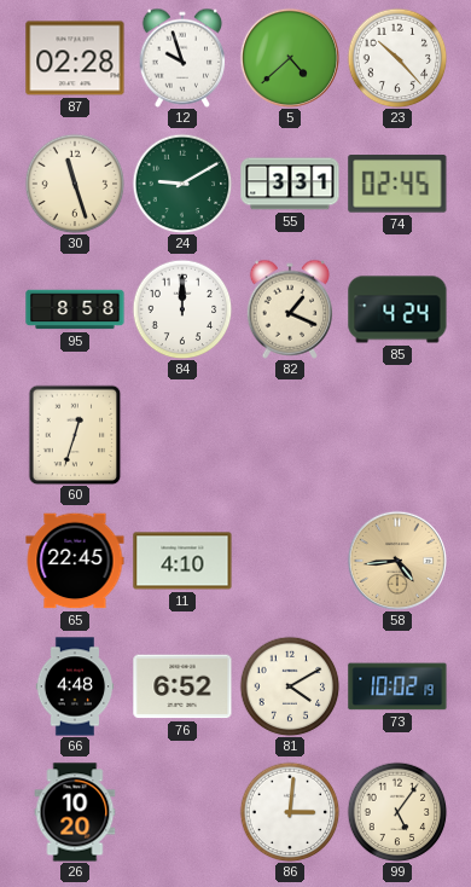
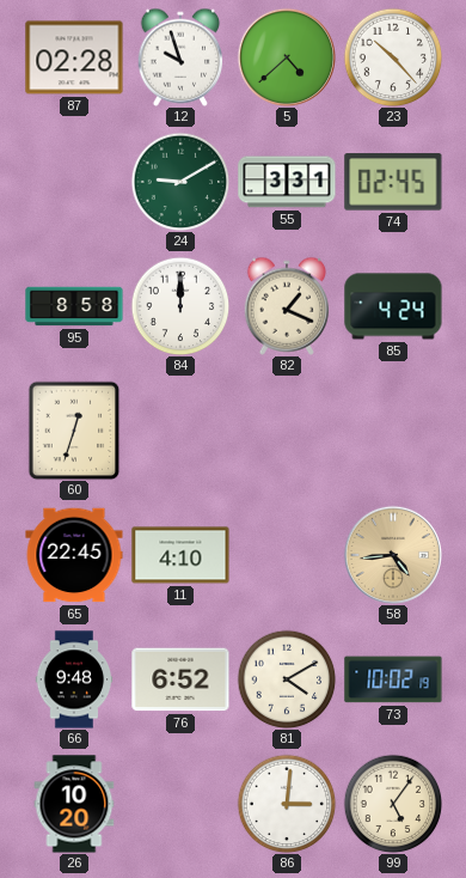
30: 11:27 -> none
66: 4:48 -> 9:48
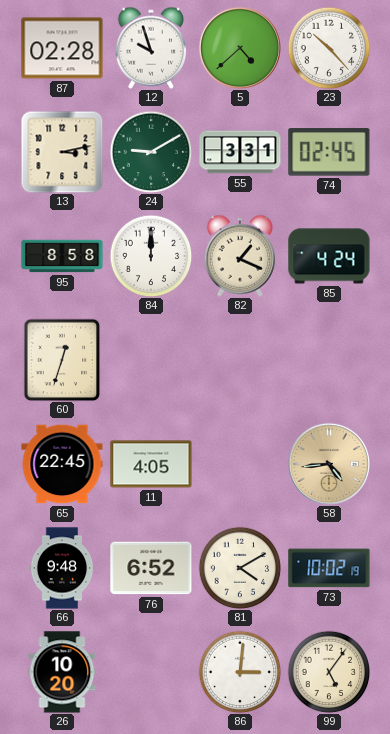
13: none -> 3:13
11: 4:10 -> 4:05
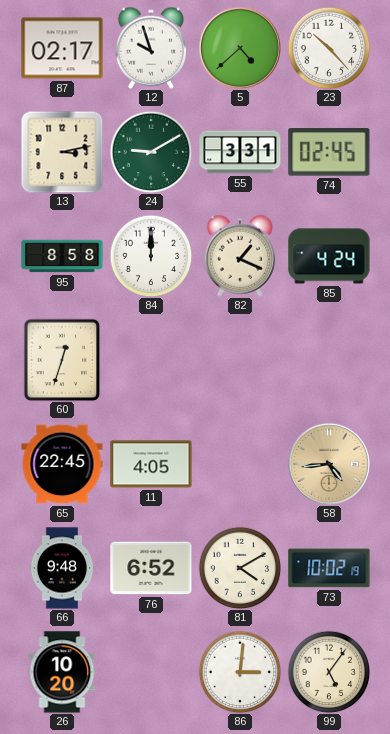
87: 02:28 -> 02:17
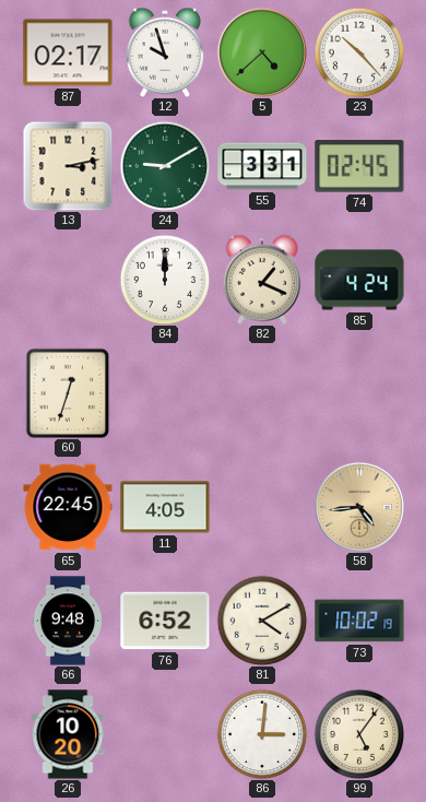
95: 8:58 -> none
